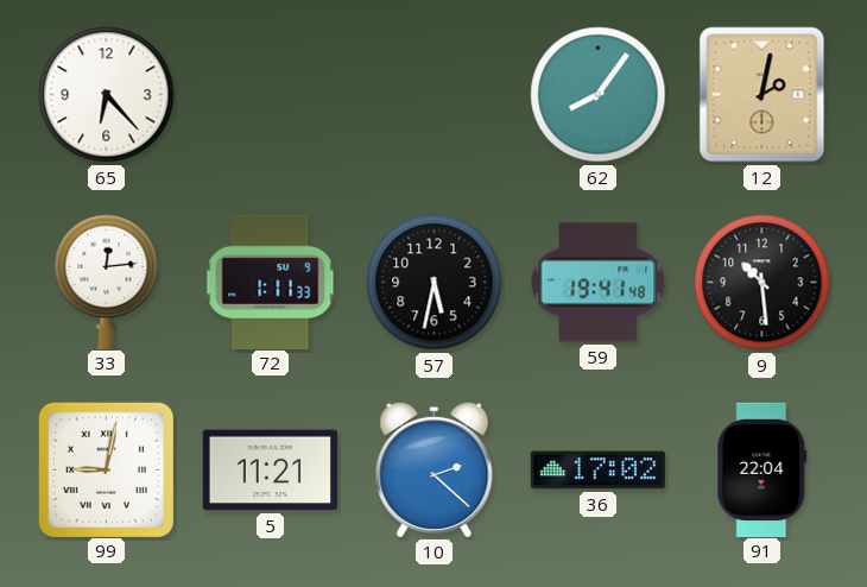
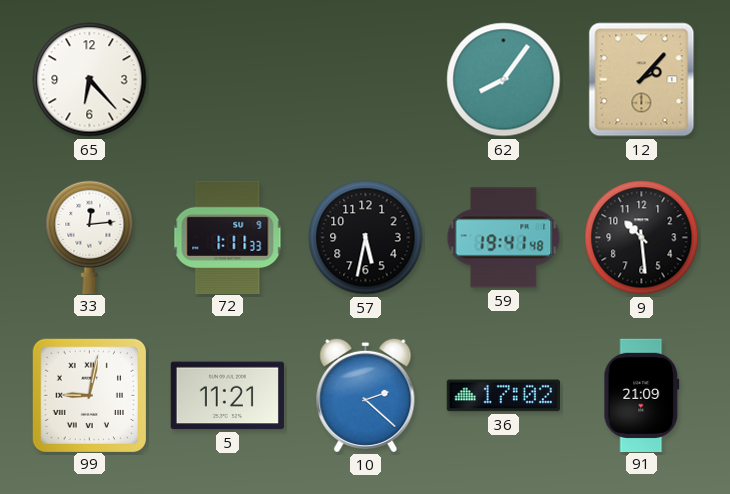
12: 2:02 -> 2:07
91: 22:04 -> 21:09
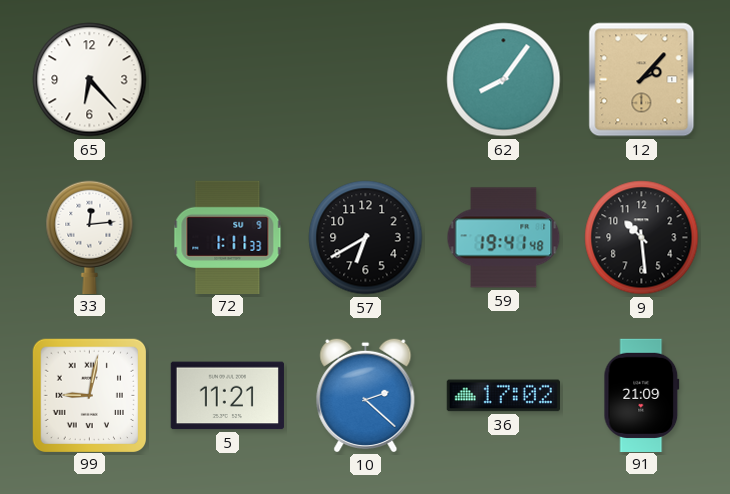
57: 5:32 -> 6:40
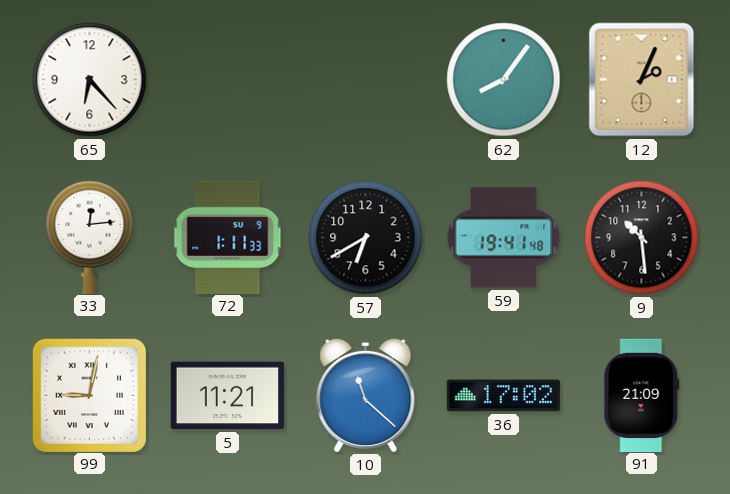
12: 2:07 -> 2:04
10: 2:22 -> 11:22
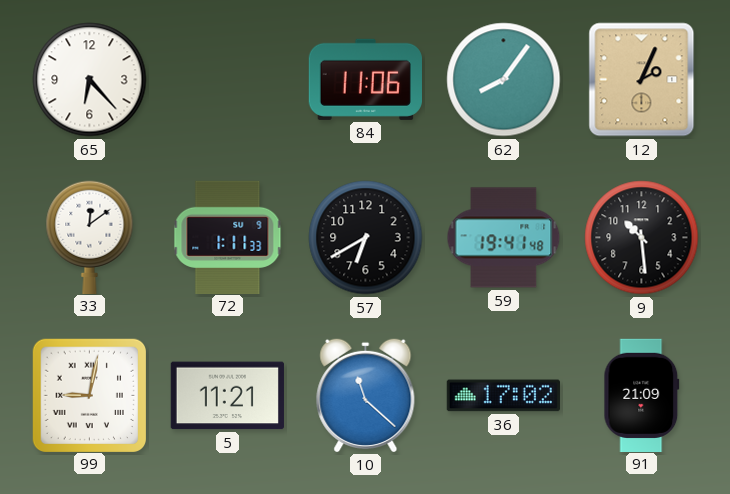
84: none -> 11:06
33: 12:14 -> 12:09
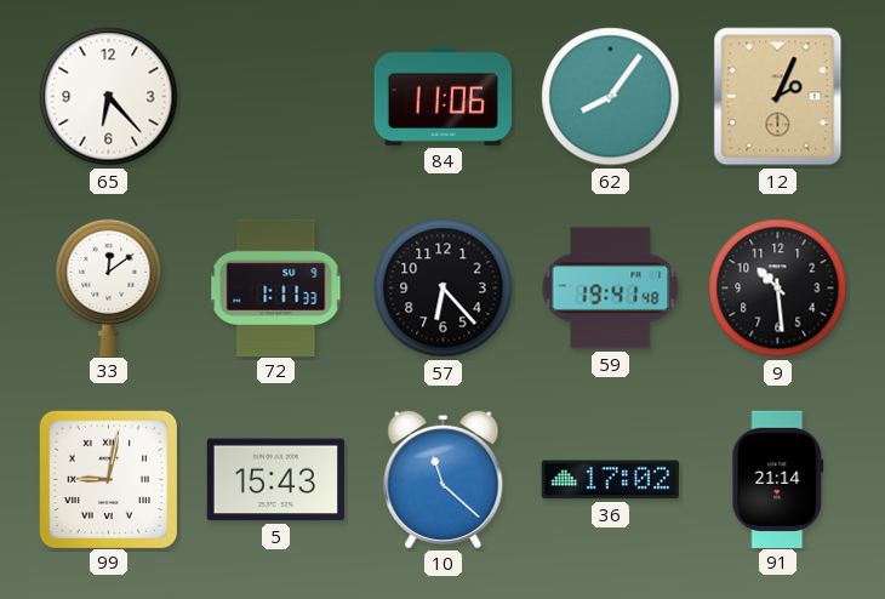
57: 6:40 -> 6:23
5: 11:21 -> 15:43
91: 21:09 -> 21:14
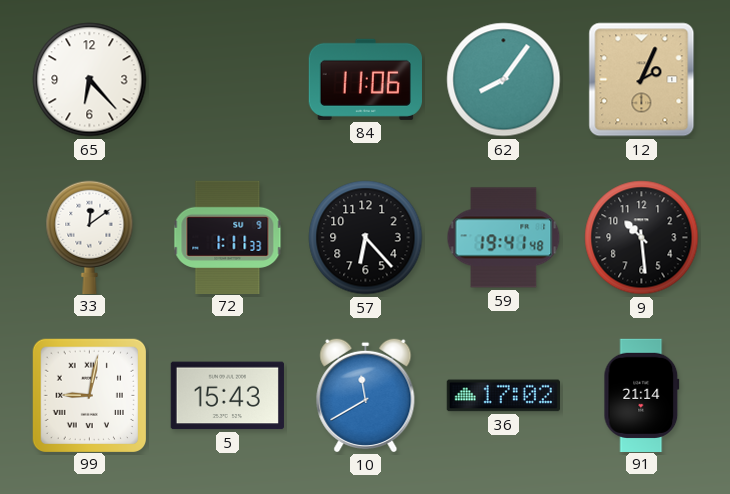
10: 11:22 -> 11:40
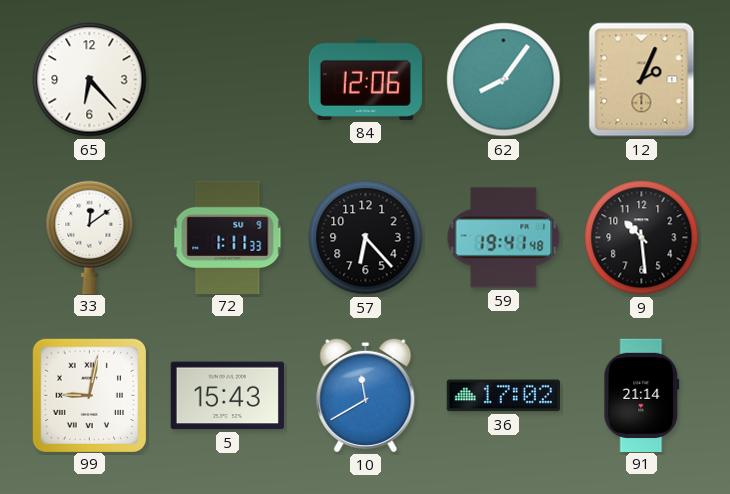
84: 11:06 -> 12:06
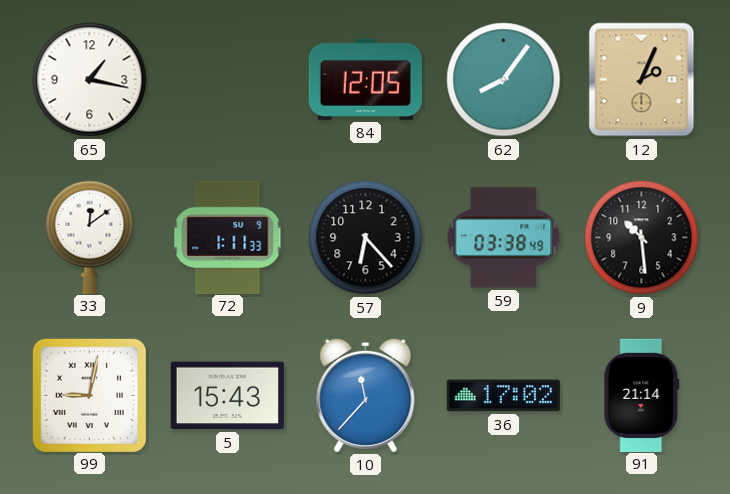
65: 6:23 -> 1:17
84: 12:06 -> 12:05
59: 19:41 -> 03:38
10: 11:40 -> 11:37
